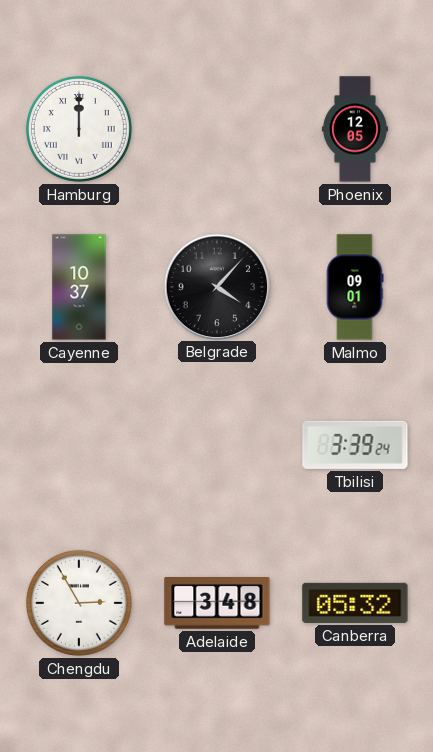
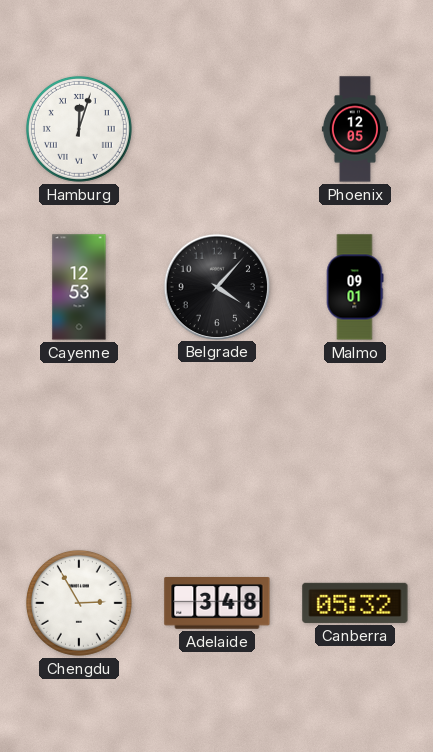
Hamburg: 12:00 -> 12:03
Cayenne: 10:37 -> 12:53
Tbilisi: 3:39 -> none
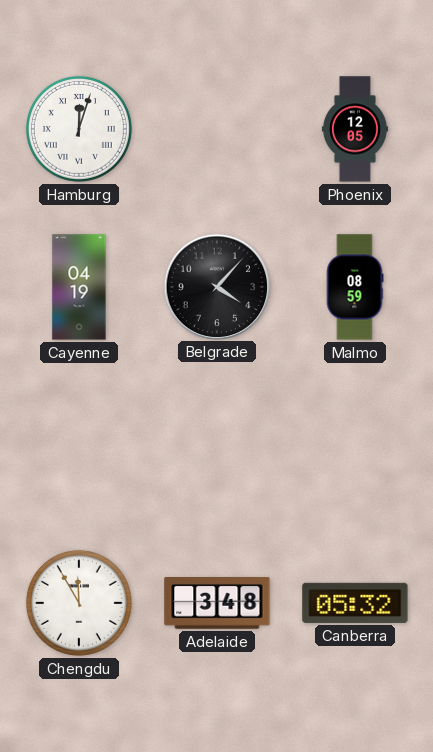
Cayenne: 12:53 -> 04:19
Malmo: 09:01 -> 08:59
Chengdu: 2:55 -> 11:55
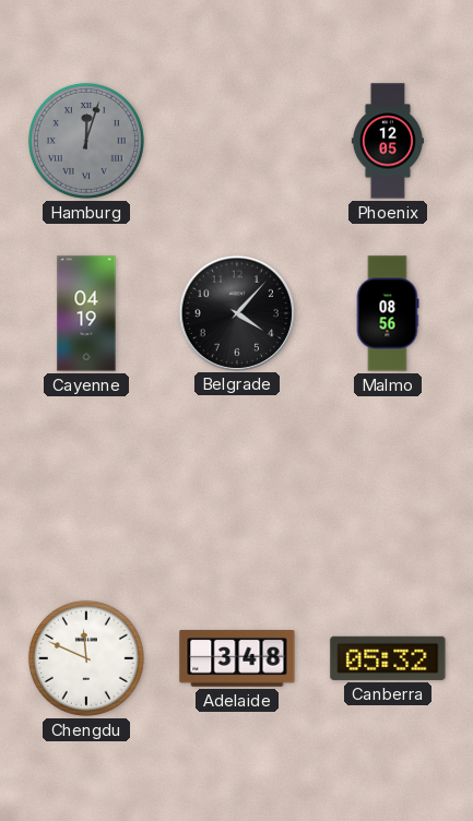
Hamburg dial: white -> grey
Malmo: 08:59 -> 08:56
Chengdu: 11:55 -> 11:49
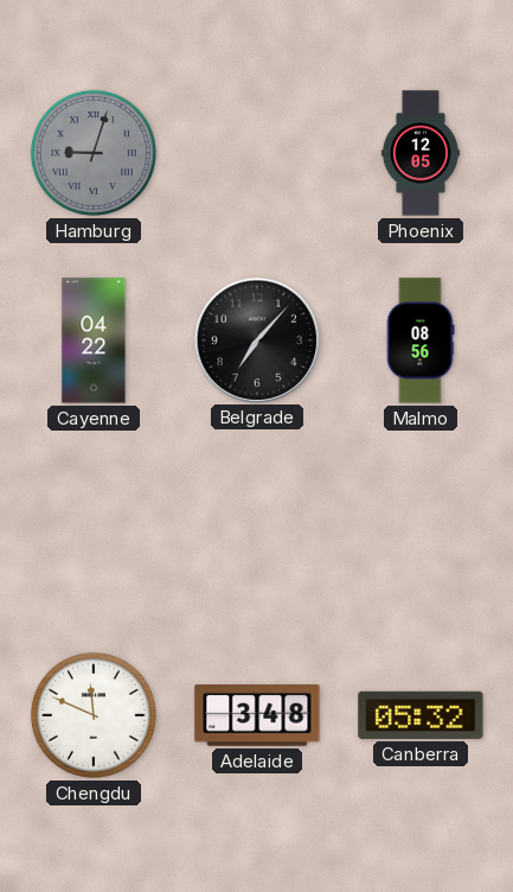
Hamburg: 12:03 -> 9:03
Cayenne: 04:19 -> 04:22
Belgrade: 4:07 -> 7:07
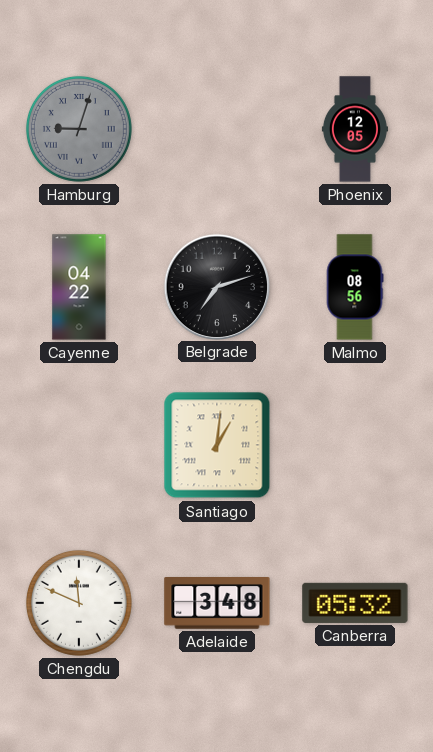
Belgrade: 7:07 -> 7:12
Santiago: none -> 1:01
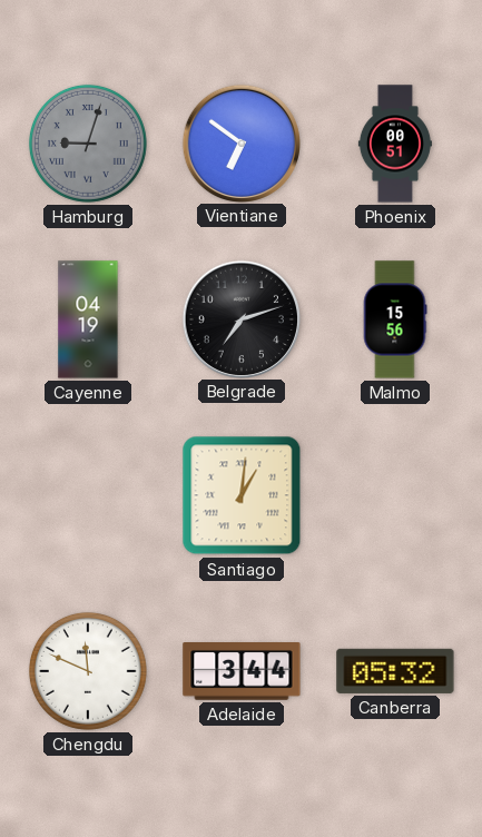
Vientiane: none -> 6:51
Phoenix: 12:05 -> 00:51
Cayenne: 04:22 -> 04:19
Malmo: 08:56 -> 15:56
Adelaide: 3:48 -> 3:44
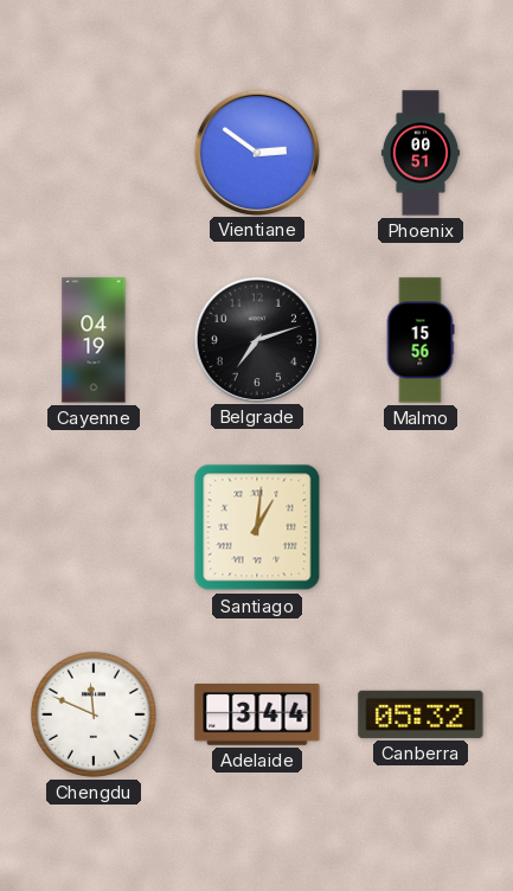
Hamburg: 9:03 -> none
Vientiane: 6:51 -> 2:51
